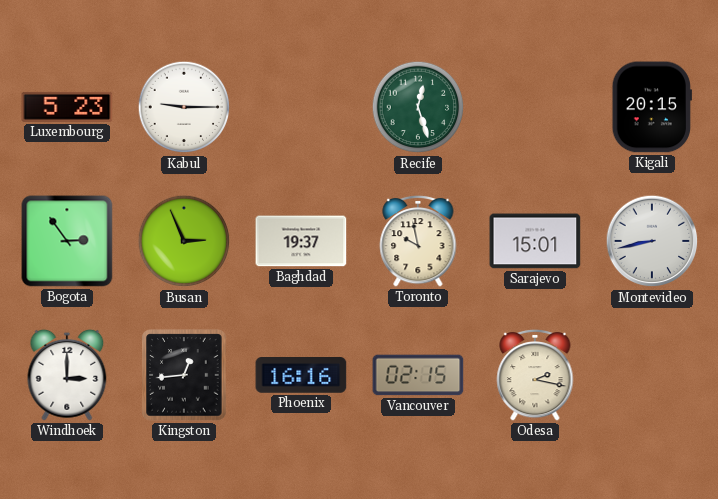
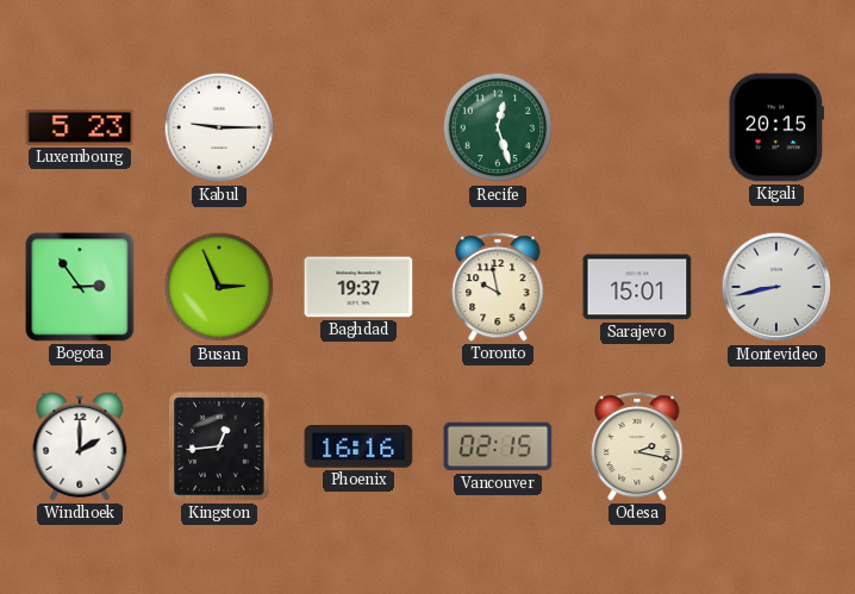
Windhoek: 3:00 -> 2:00
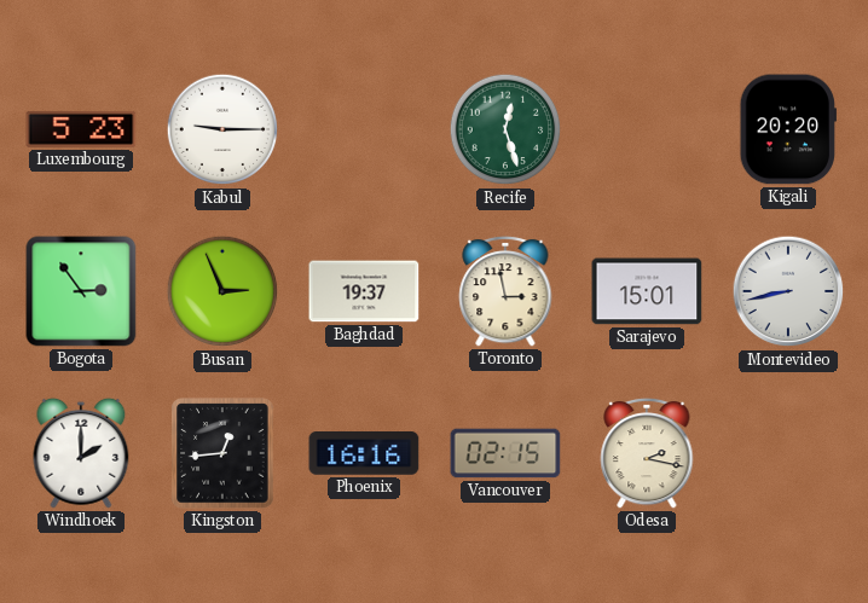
Kigali: 20:15 -> 20:20
Toronto: 9:58 -> 2:58
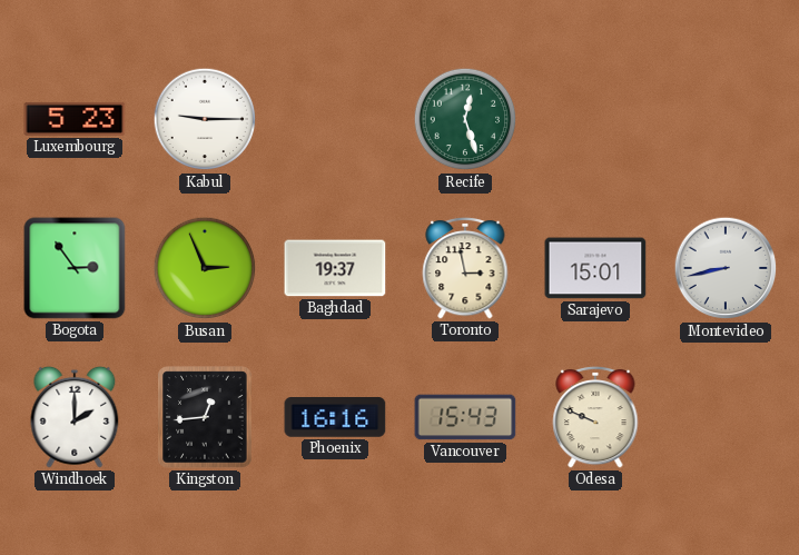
Kigali: 20:20 -> none
Vancouver: 02:15 -> 15:43
Odesa: 2:17 -> 9:49
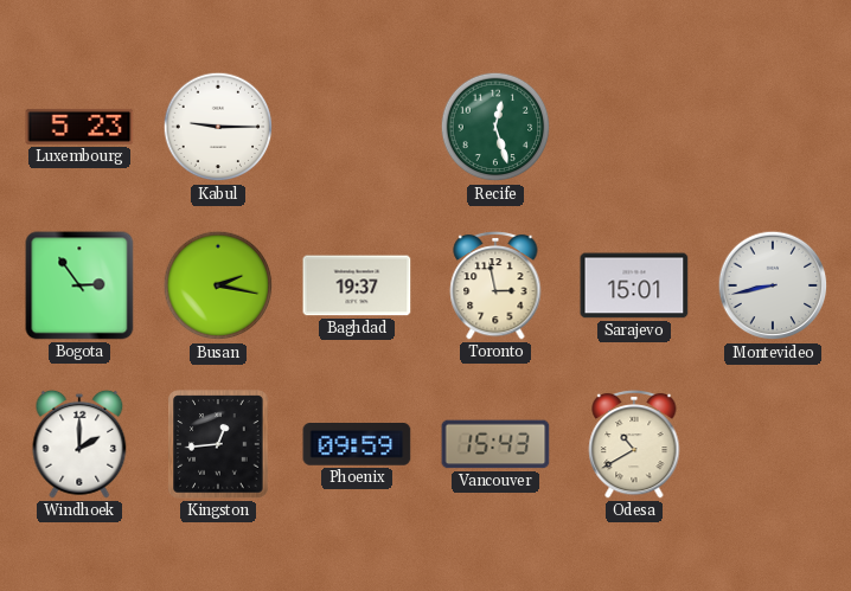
Busan: 2:56 -> 2:17
Phoenix: 16:16 -> 09:59
Odesa: 9:49 -> 10:40
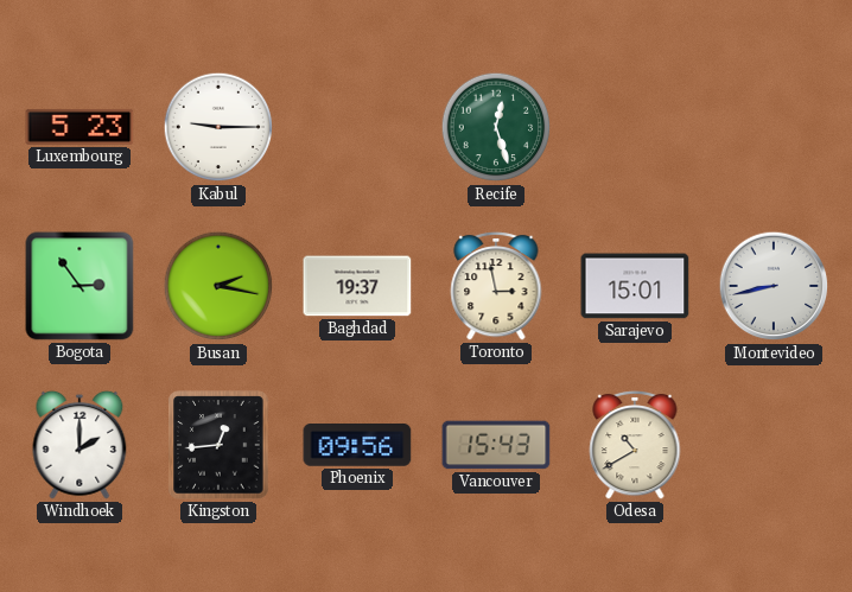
Phoenix: 09:59 -> 09:56
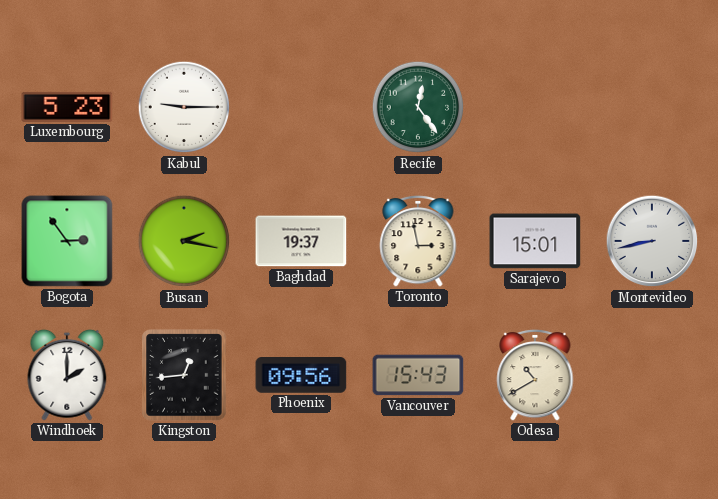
Recife: 12:27 -> 12:24
